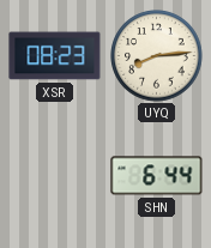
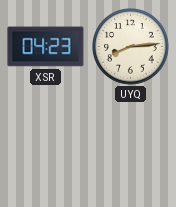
XSR: 08:23 -> 04:23
SHN: 6:44 -> none
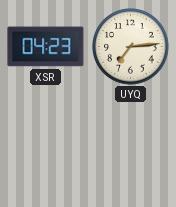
UYQ: 8:14 -> 7:14
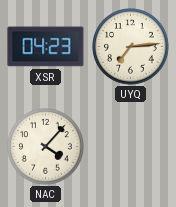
NAC: none -> 4:07
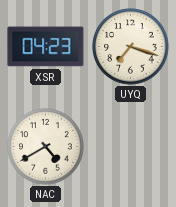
UYQ: 7:14 -> 7:18
NAC: 4:07 -> 4:40
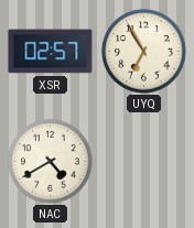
XSR: 04:23 -> 02:57
UYQ: 7:18 -> 6:55
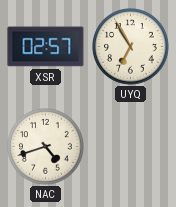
NAC: 4:40 -> 4:42
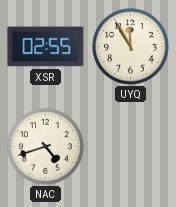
XSR: 02:57 -> 02:55
UYQ: 6:55 -> 11:55
